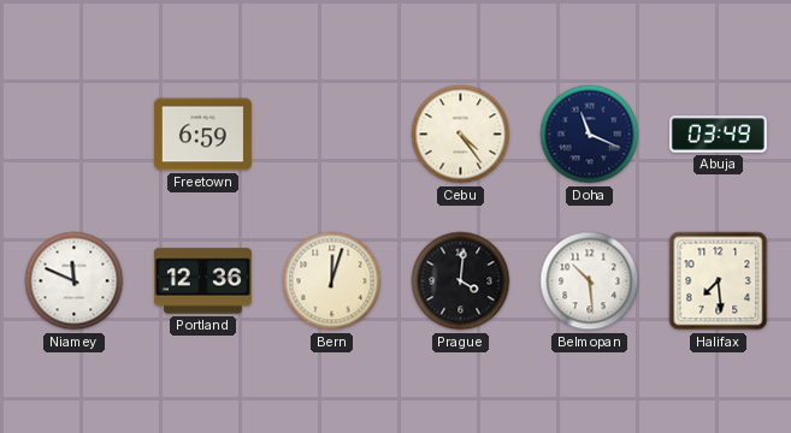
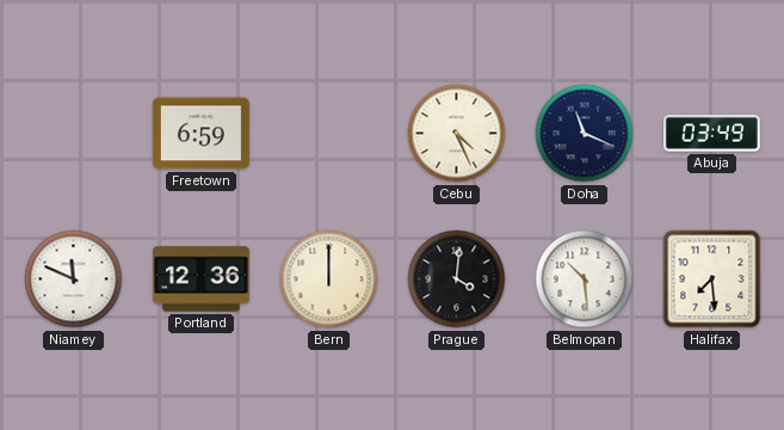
Cebu: 4:24 -> 4:26
Bern: 12:03 -> 12:00
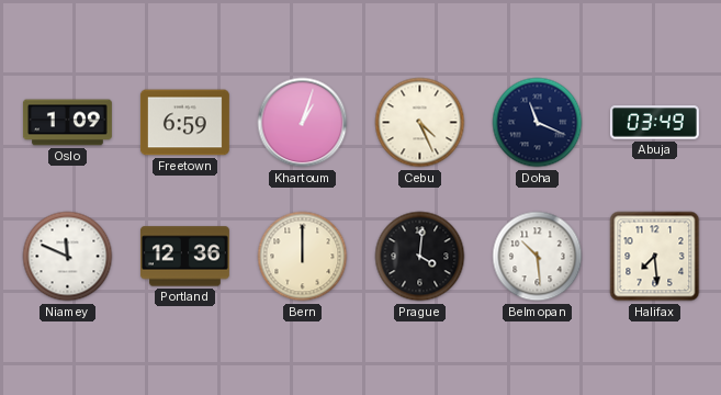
Oslo: none -> 1:09
Khartoum: none -> 1:03
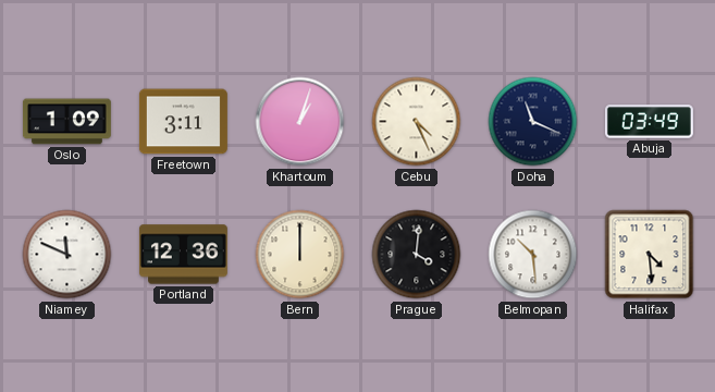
Freetown: 6:59 -> 3:11
Halifax: 7:29 -> 4:29
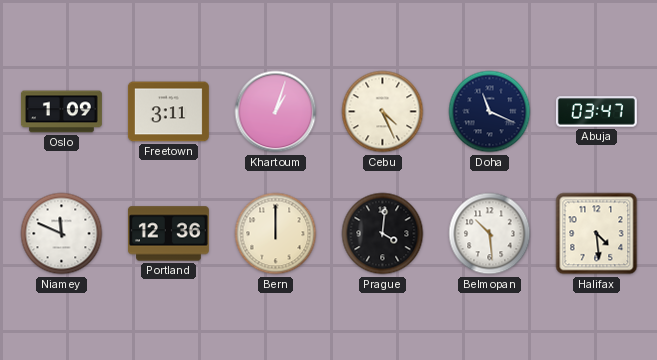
Abuja: 03:49 -> 03:47
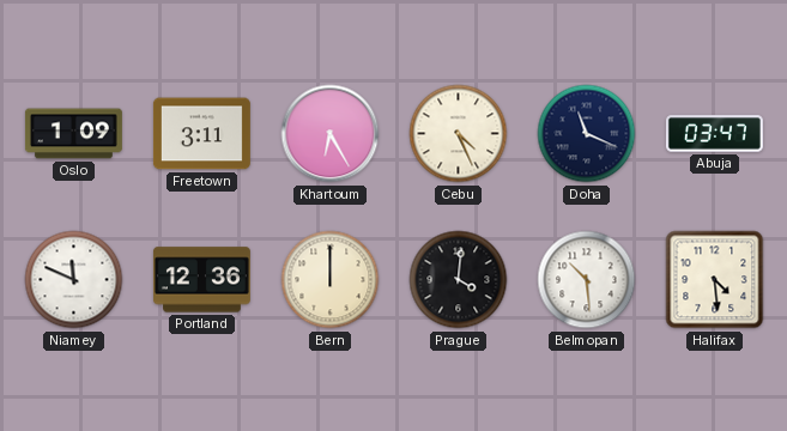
Khartoum: 1:03 -> 6:25
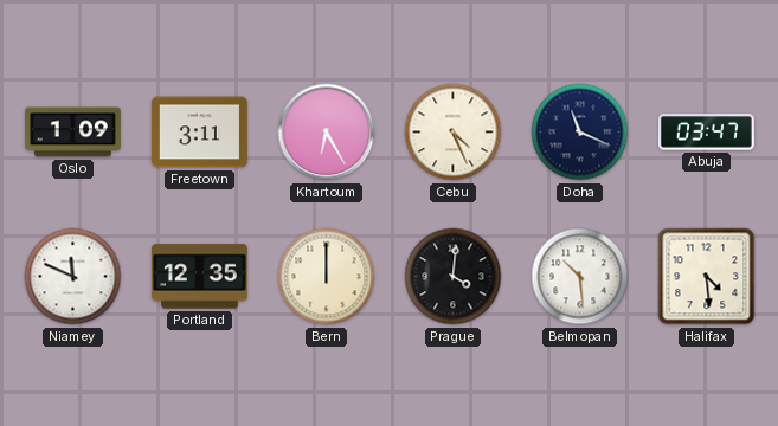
Portland: 12:36 -> 12:35
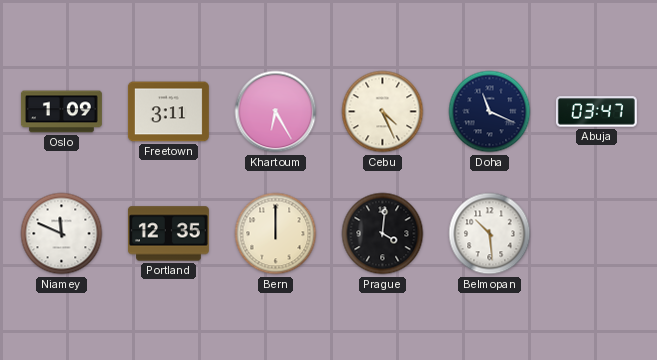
Halifax: 4:29 -> none
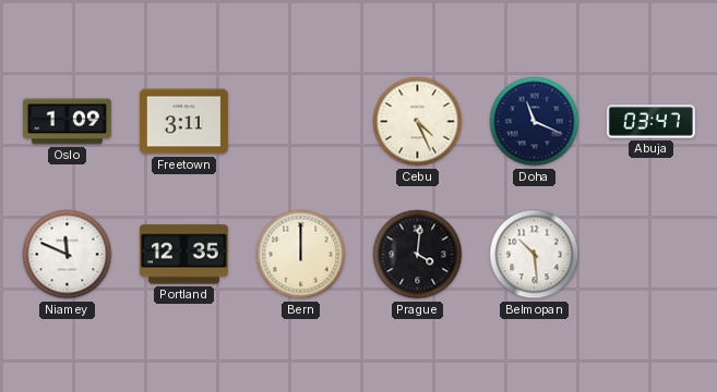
Khartoum: 6:25 -> none
